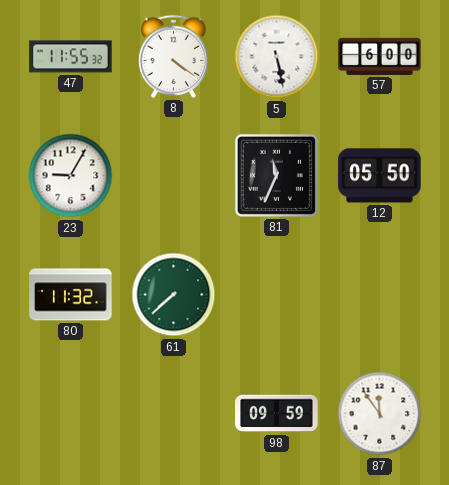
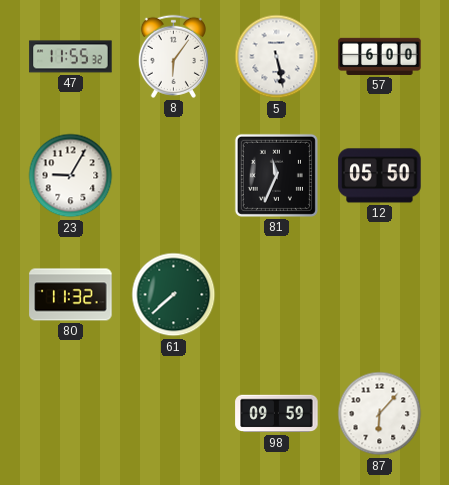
8: 4:21 -> 6:06
87: 11:54 -> 6:07
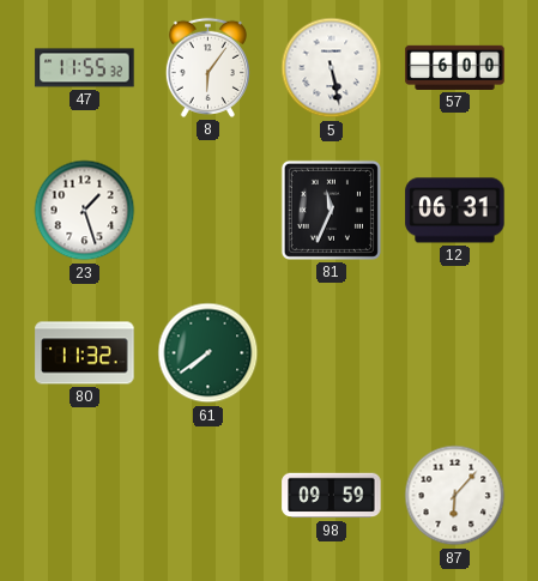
23: 9:05 -> 1:27
12: 05:50 -> 06:31
61: 7:38 -> 7:39
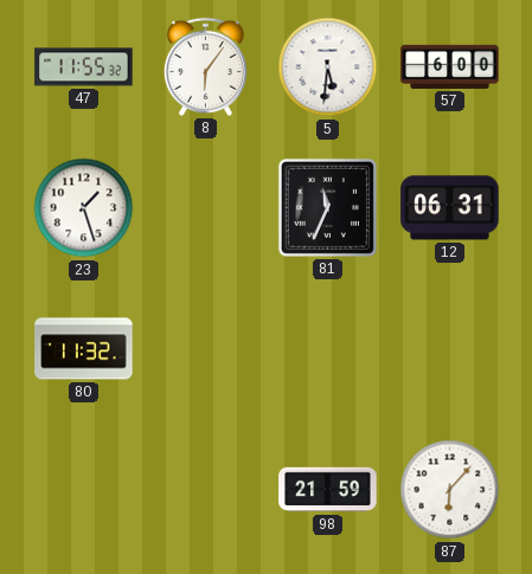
5: 5:28 -> 5:31
61: 7:39 -> none
98: 09:59 -> 21:59
